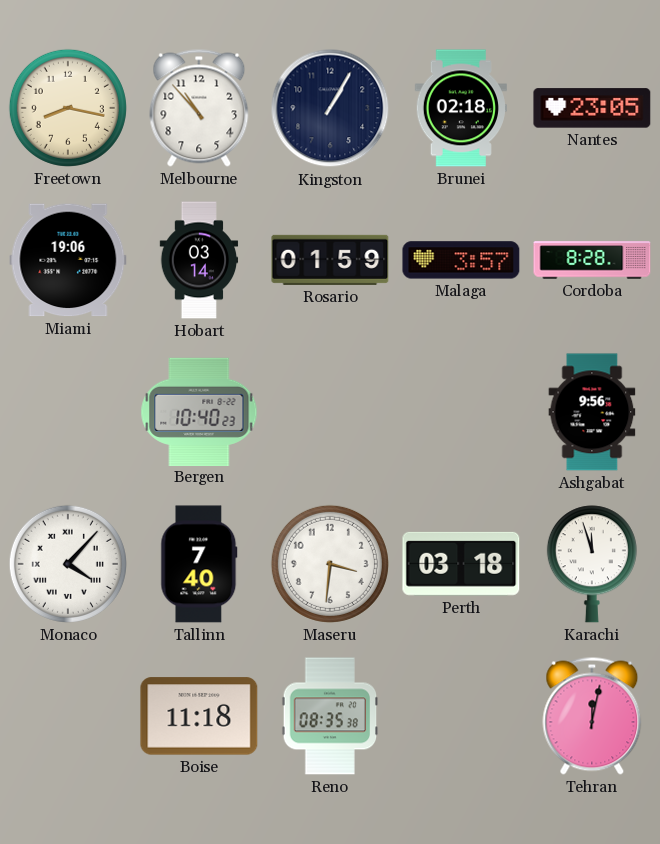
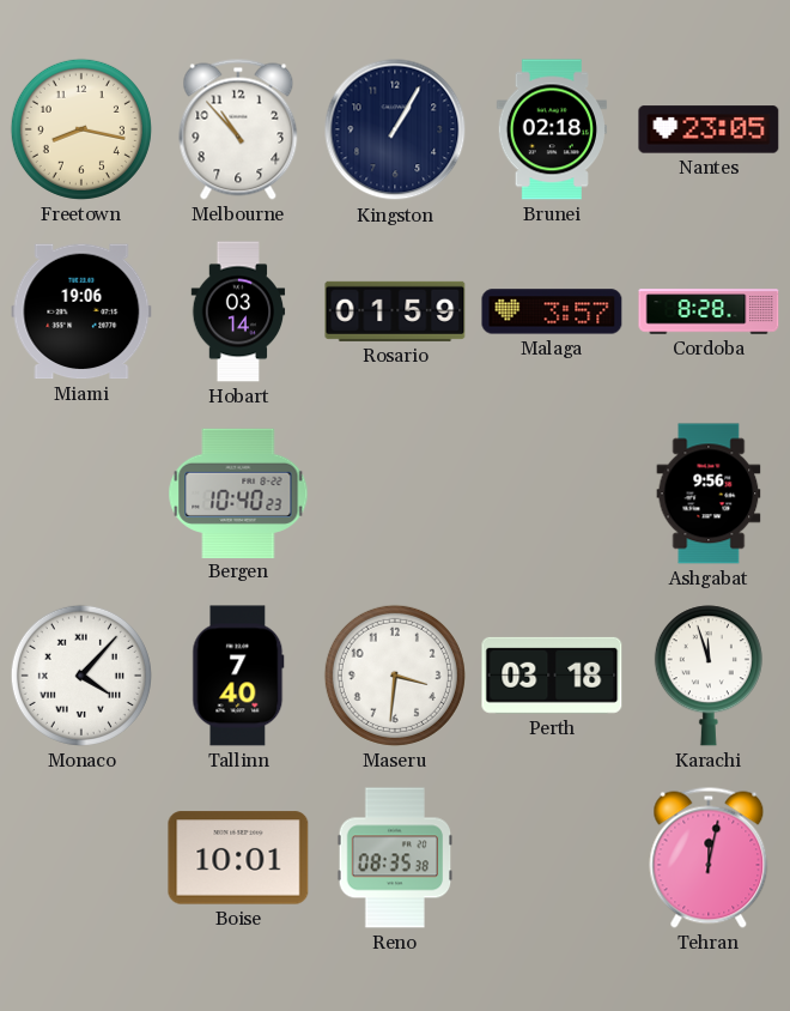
Boise: 11:18 -> 10:01
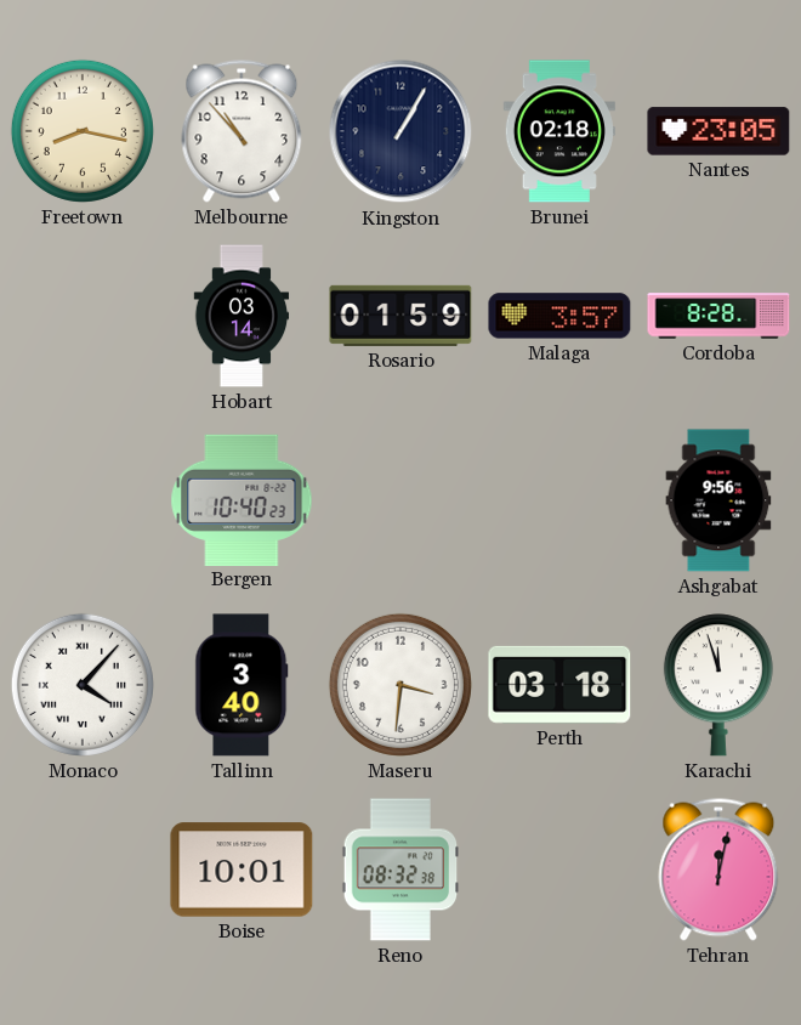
Miami: 19:06 -> none
Tallinn: 7:40 -> 3:40
Reno: 08:35 -> 08:32
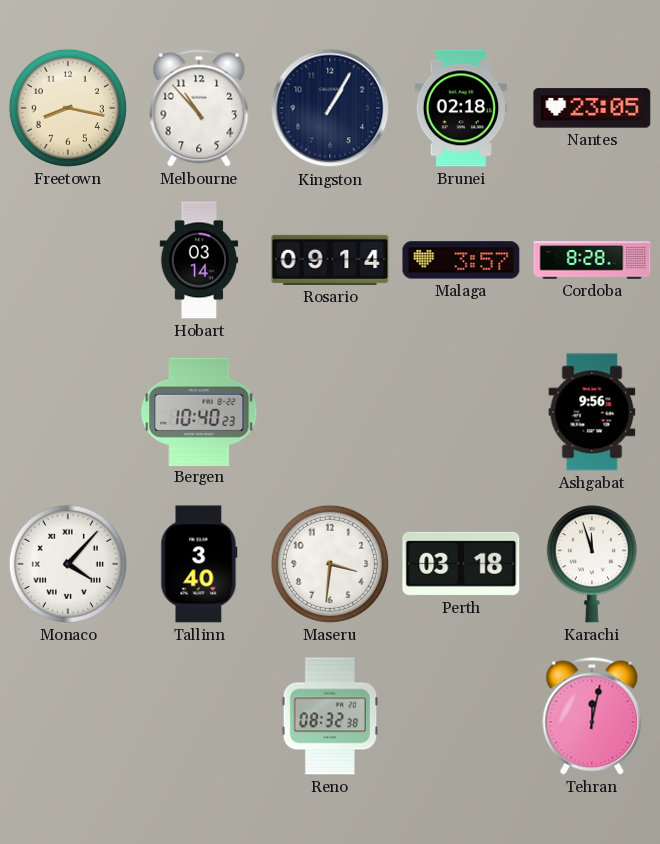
Rosario: 01:59 -> 09:14
Boise: 10:01 -> none
